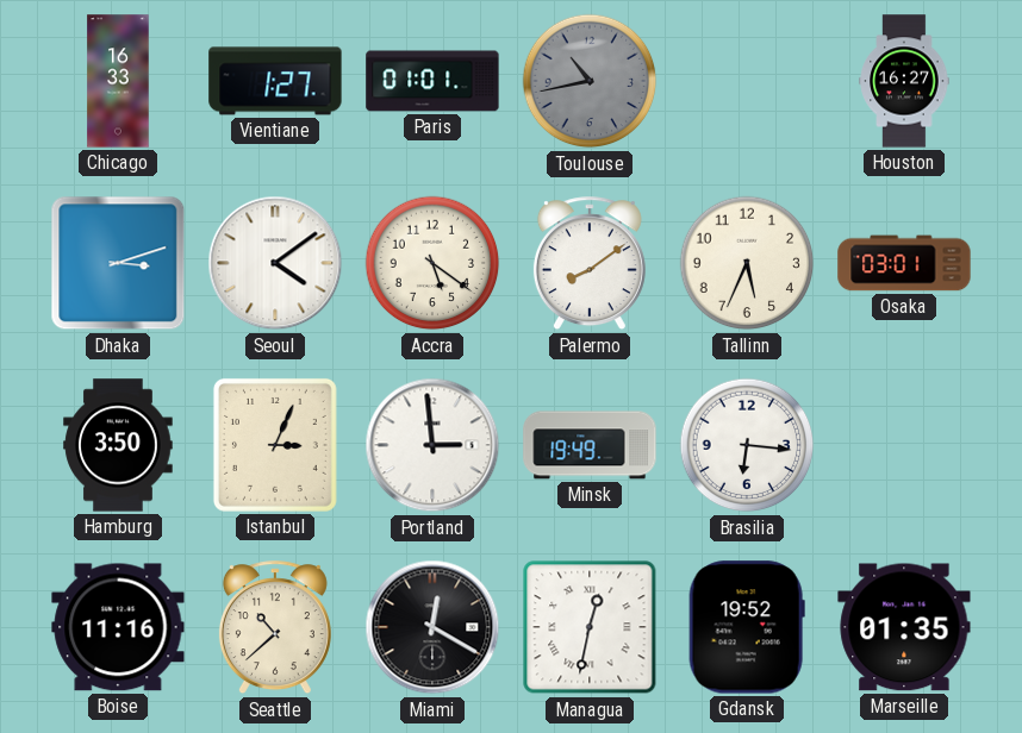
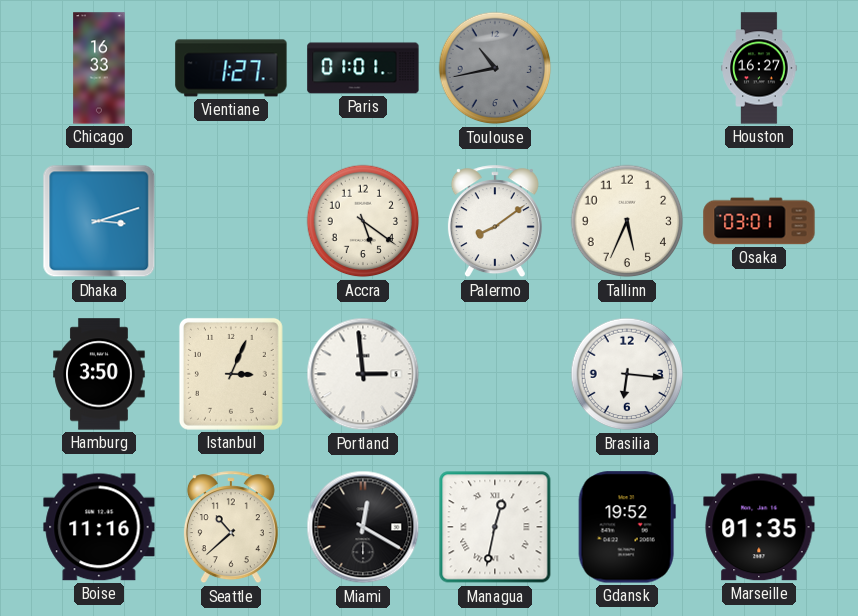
Seoul: 4:09 -> none
Minsk: 19:49 -> none
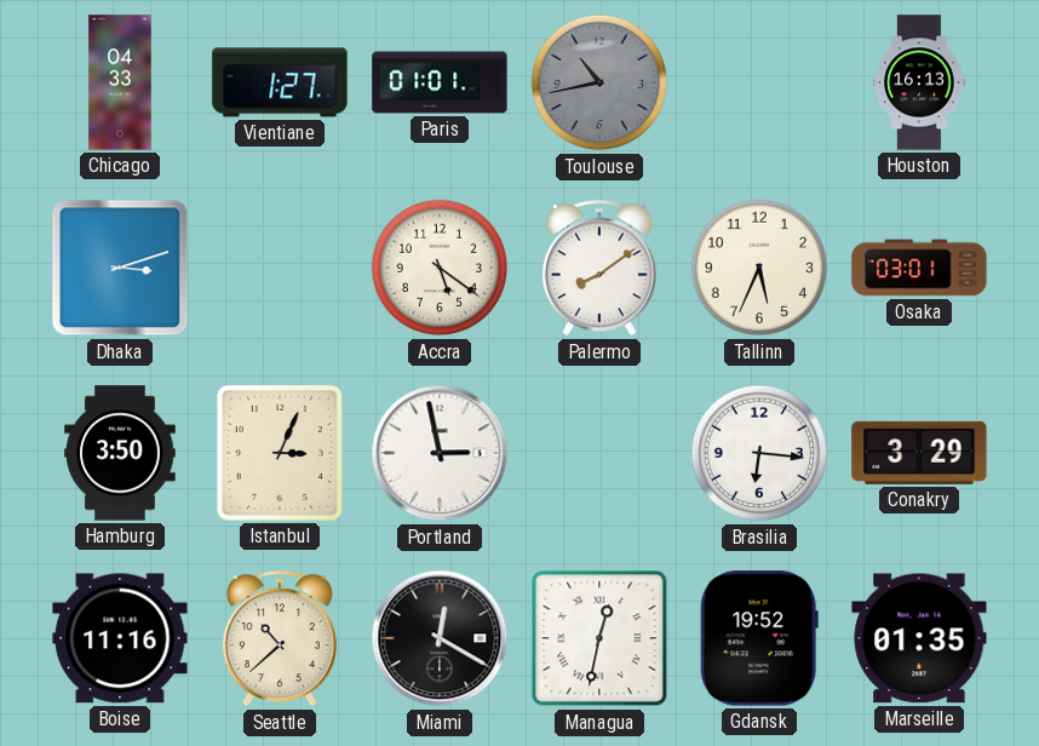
Chicago: 16:33 -> 04:33
Houston: 16:27 -> 16:13
Portland: 2:59 -> 2:58
Conakry: none -> 3:29
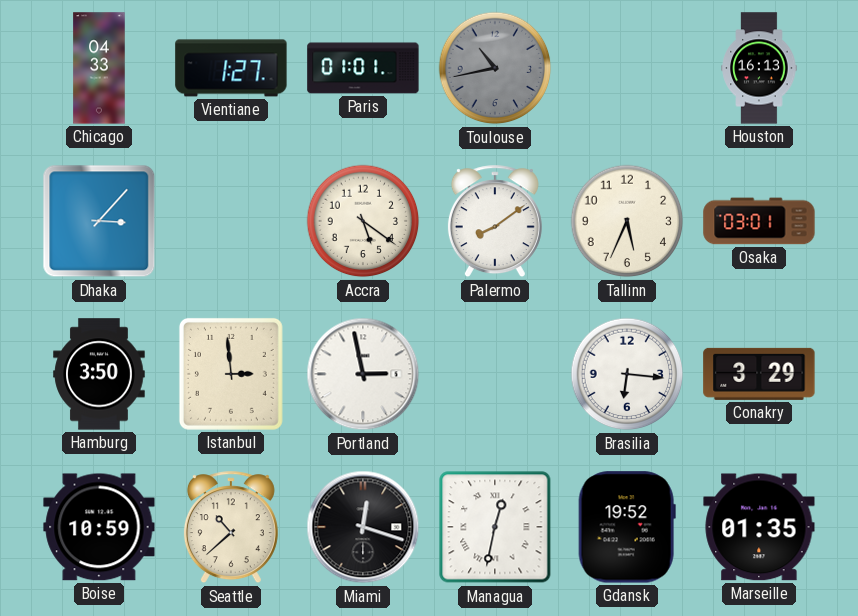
Dhaka: 3:12 -> 3:07
Istanbul: 3:04 -> 2:59
Boise: 11:16 -> 10:59
Miami: 12:20 -> 12:18
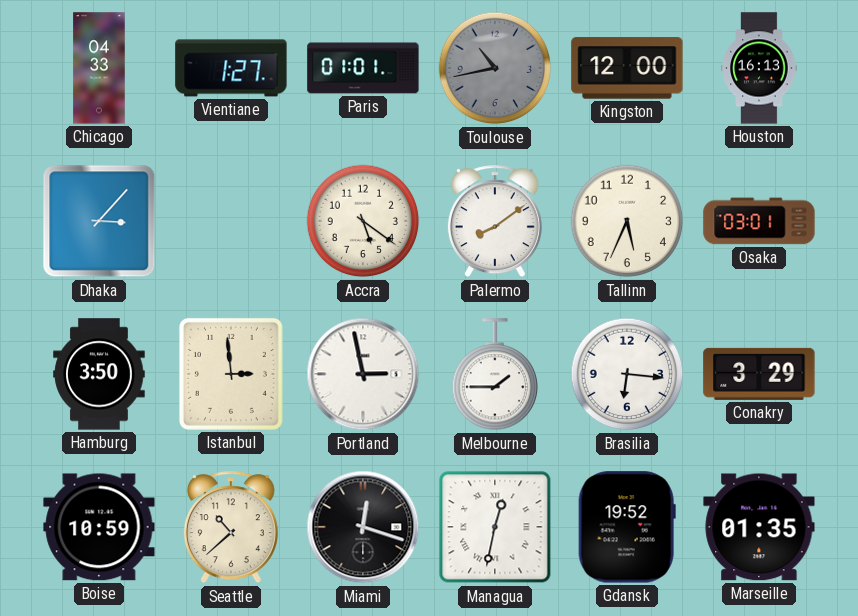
Kingston: none -> 12:00
Melbourne: none -> 1:45
